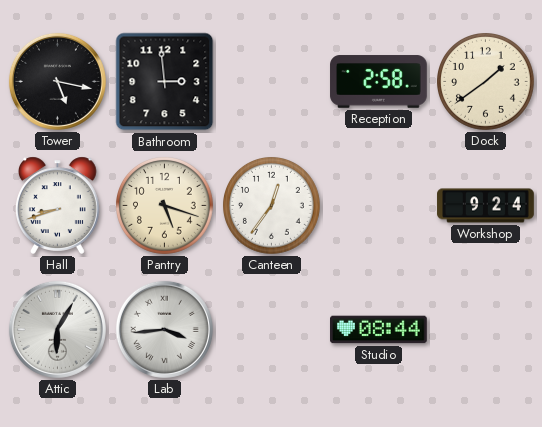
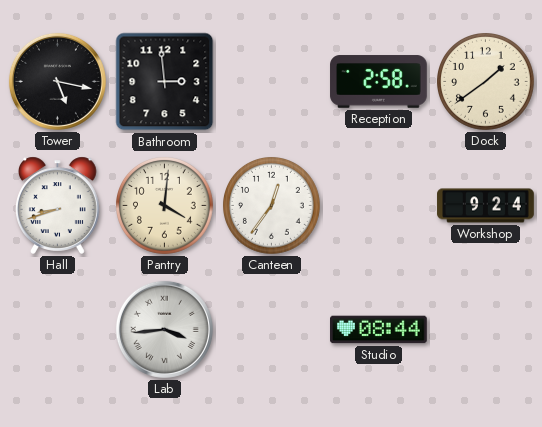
Pantry: 5:18 -> 4:01
Attic: 6:05 -> none
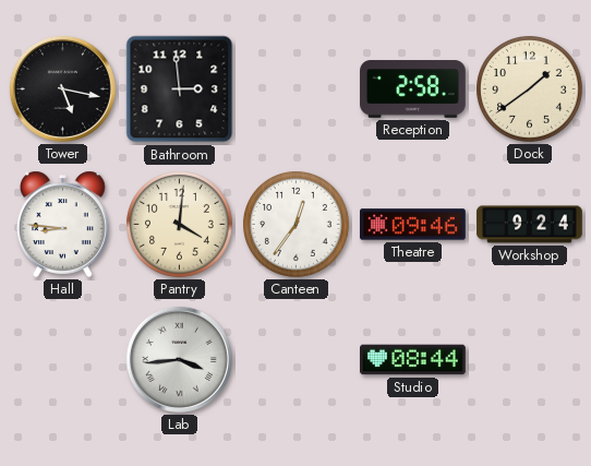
Hall: 8:42 -> 8:46
Theatre: none -> 09:46
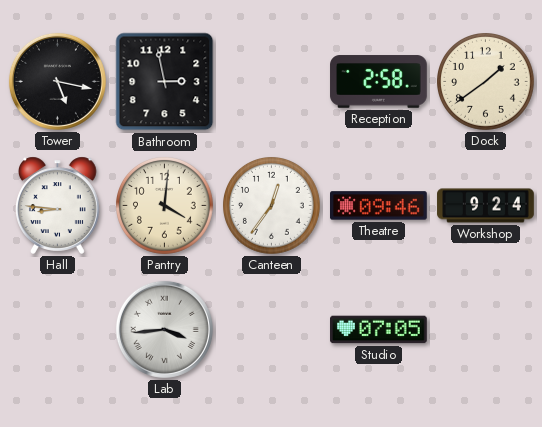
Bathroom: 2:59 -> 2:58
Studio: 08:44 -> 07:05
